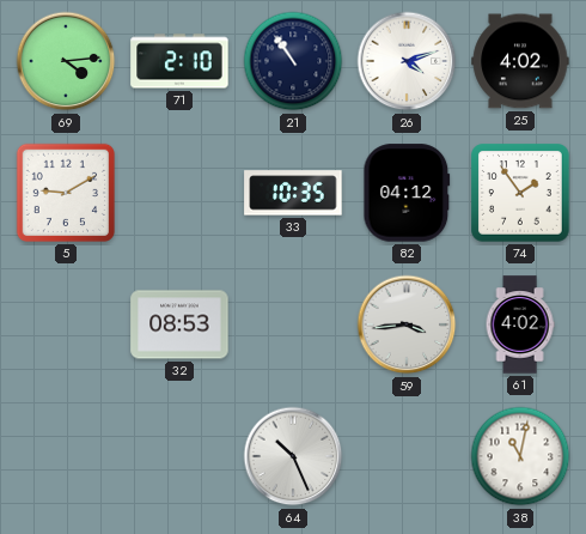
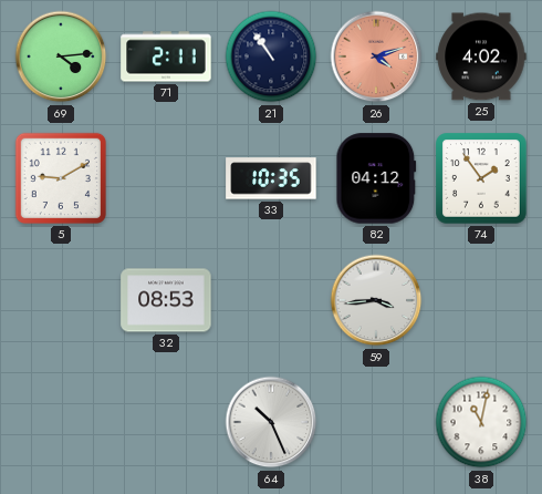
71: 2:10 -> 2:11
26 dial: white -> salmon
61: 4:02 -> none
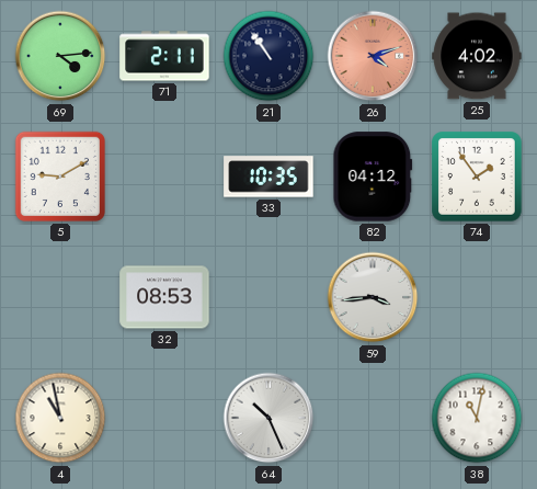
4: none -> 10:58
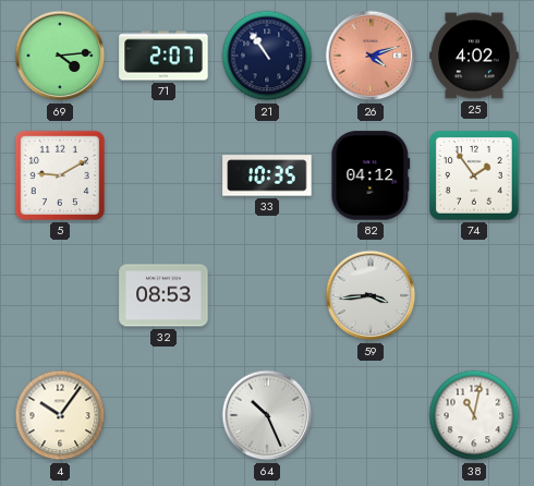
71: 2:11 -> 2:07
4: 10:58 -> 10:06
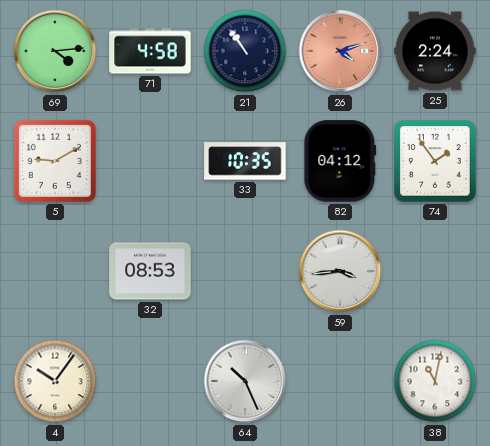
71: 2:07 -> 4:58
25: 4:02 -> 2:24
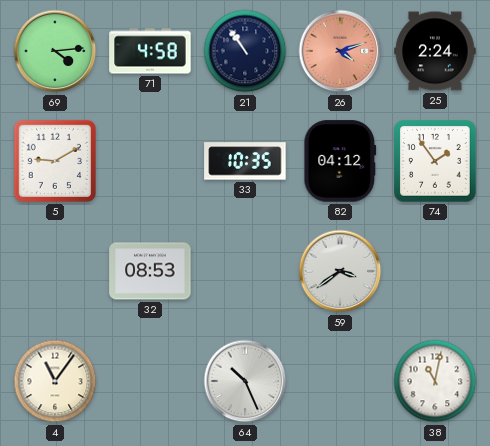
59: 3:44 -> 3:39
4: 10:06 -> 11:06
